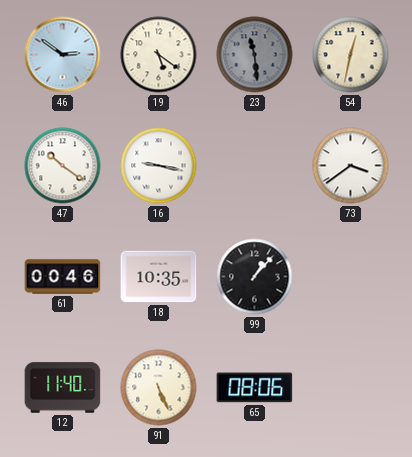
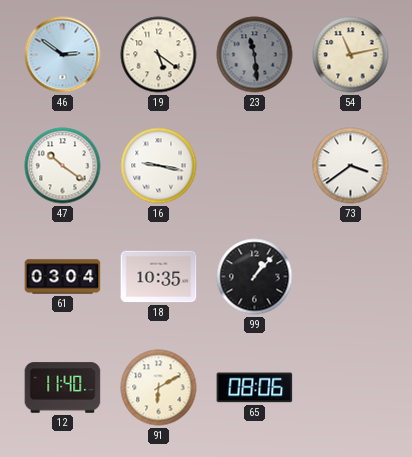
54: 12:32 -> 11:13
61: 00:46 -> 03:04
91: 5:26 -> 6:10
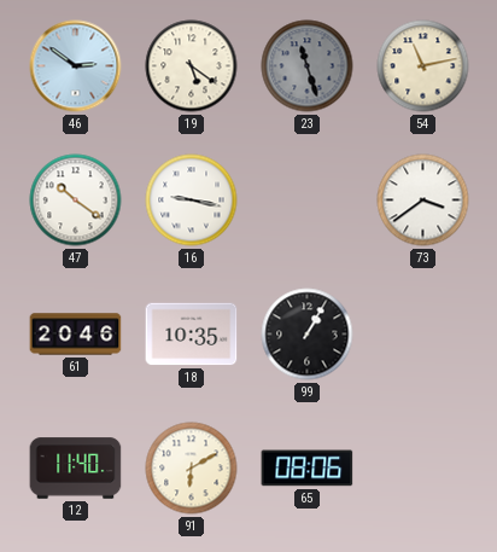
23: 11:29 -> 11:27
61: 03:04 -> 20:46
99: 1:07 -> 1:05
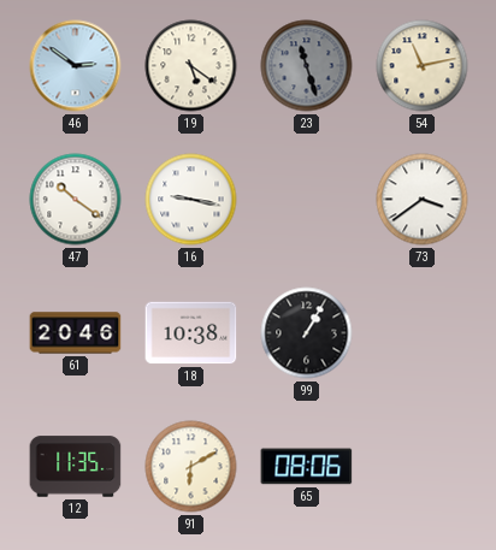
18: 10:35 -> 10:38
12: 11:40 -> 11:35
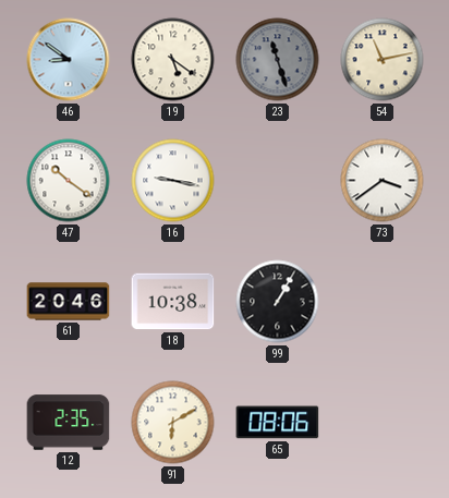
46: 2:51 -> 8:51
12: 11:35 -> 2:35
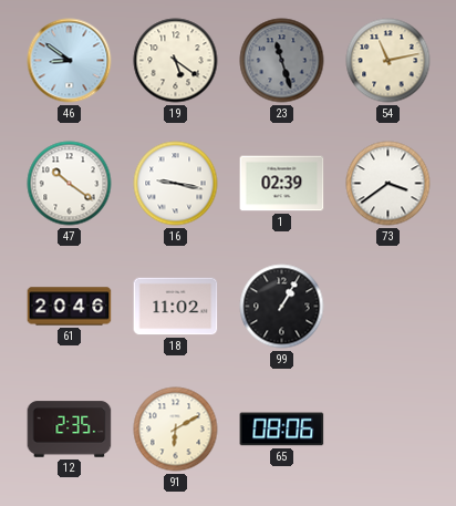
1: none -> 02:39
18: 10:38 -> 11:02
